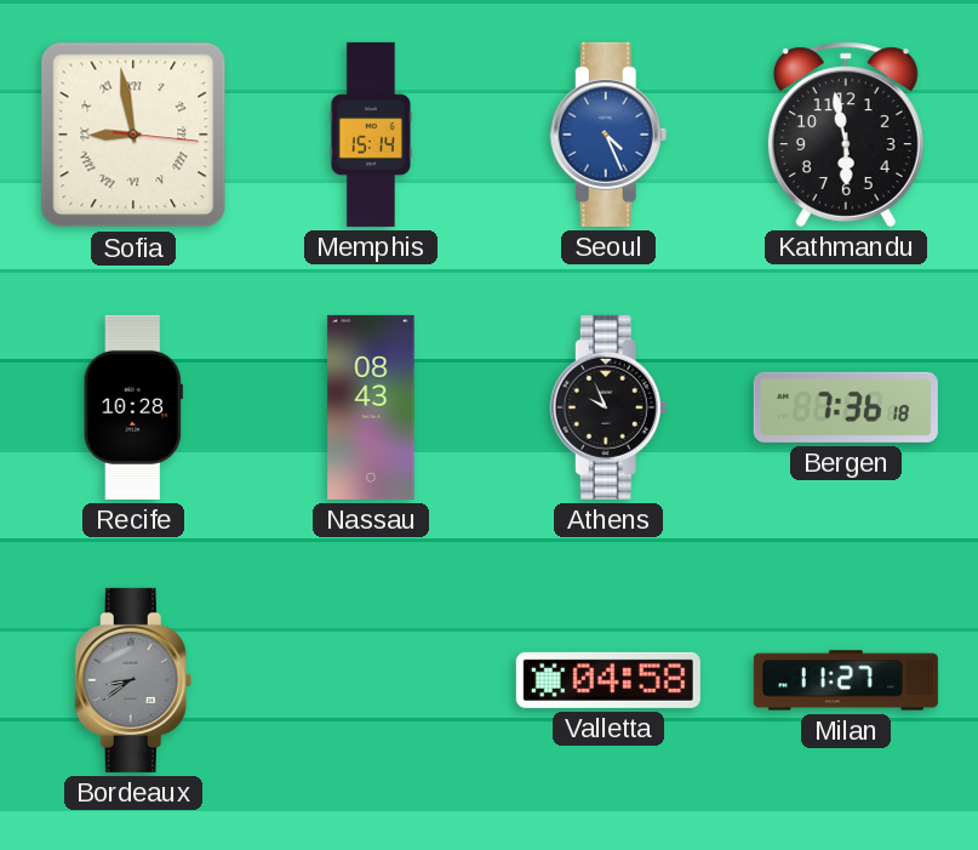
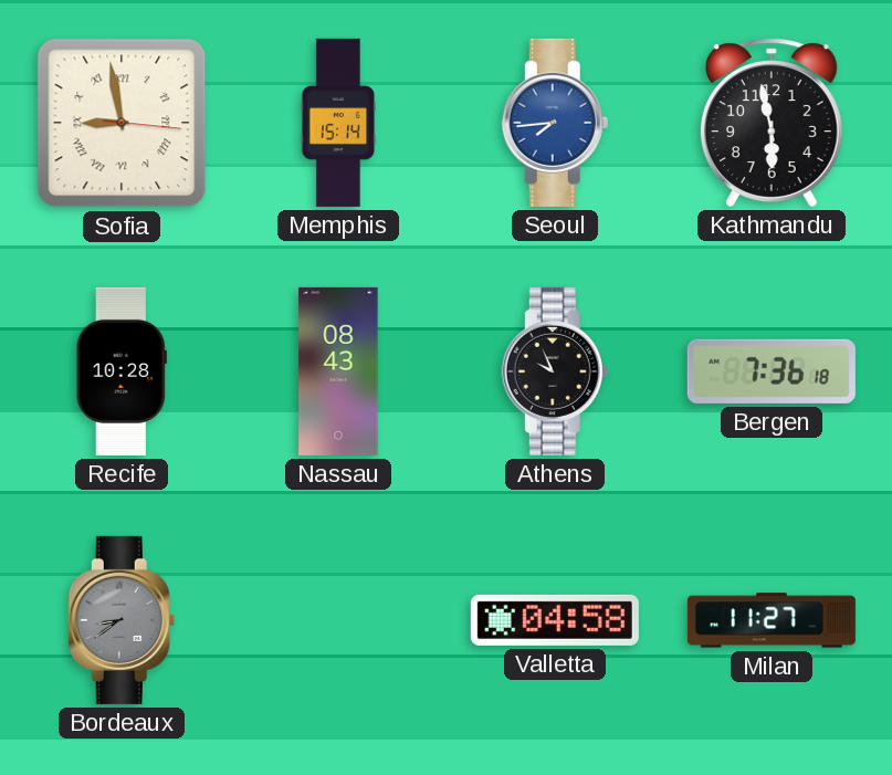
Seoul: 4:26 -> 7:44
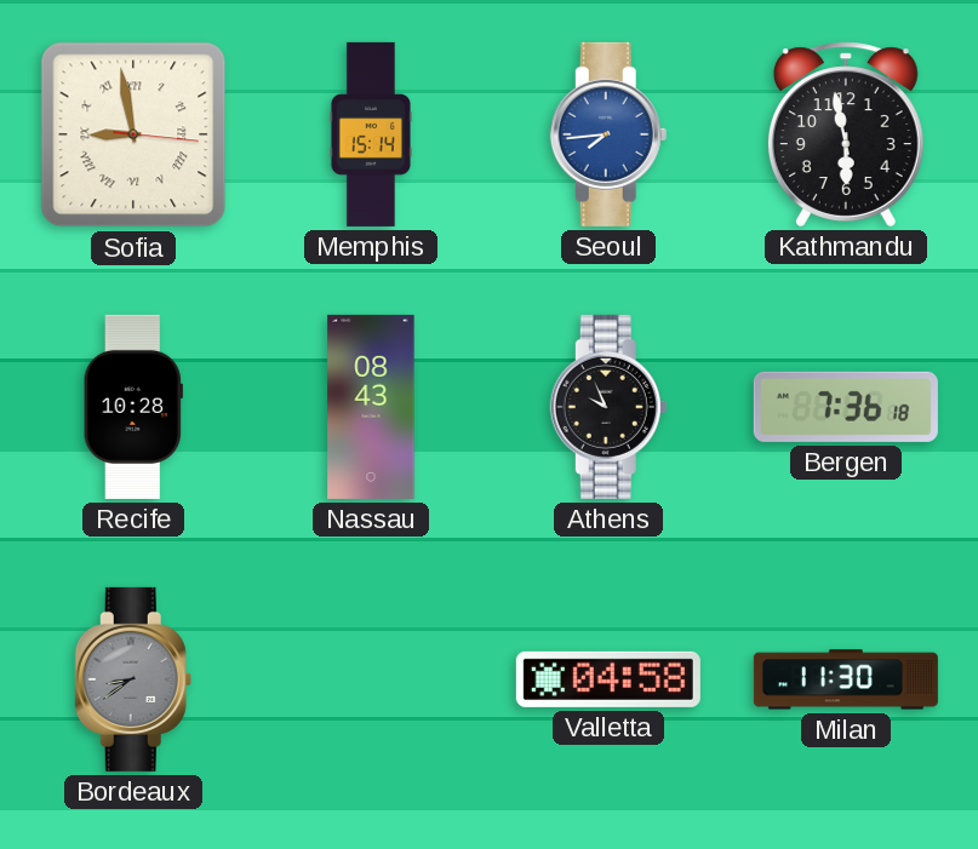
Milan: 11:27 -> 11:30
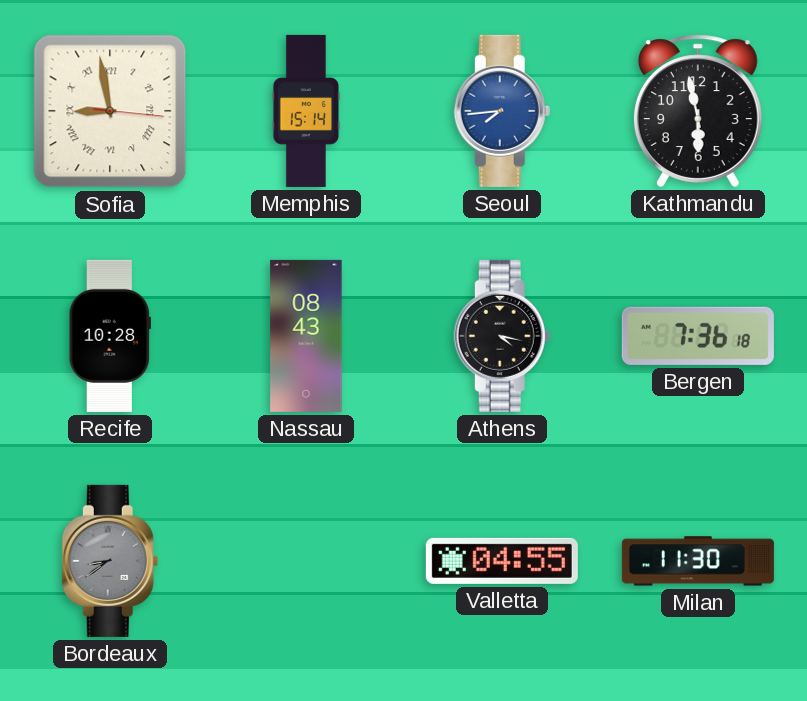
Athens: 9:56 -> 4:17
Valletta: 04:58 -> 04:55
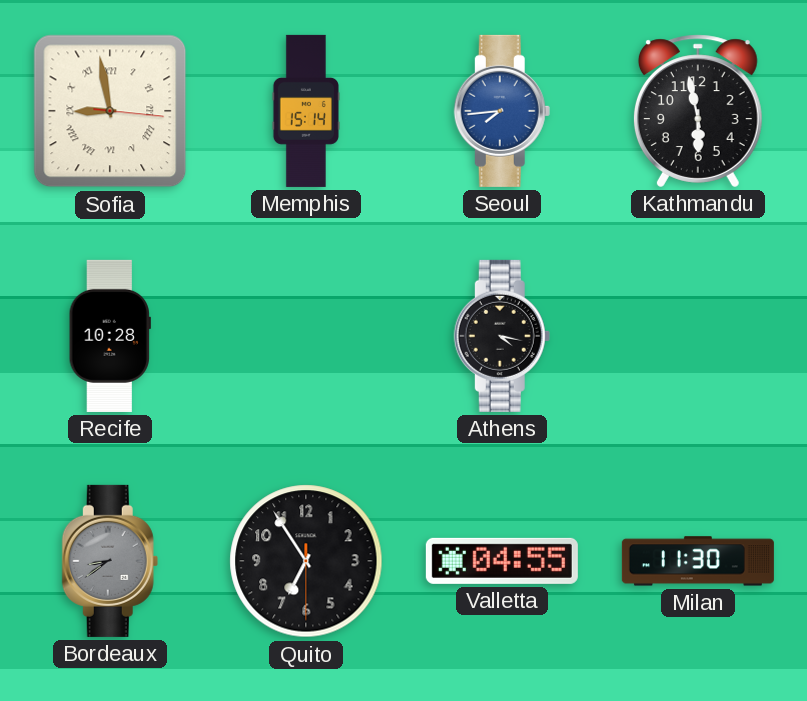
Nassau: 08:43 -> none
Bergen: 7:36 -> none
Quito: none -> 6:54
